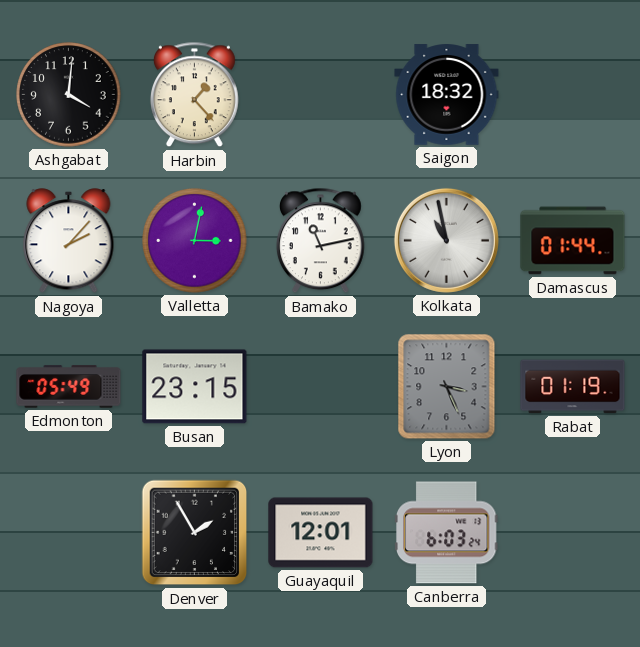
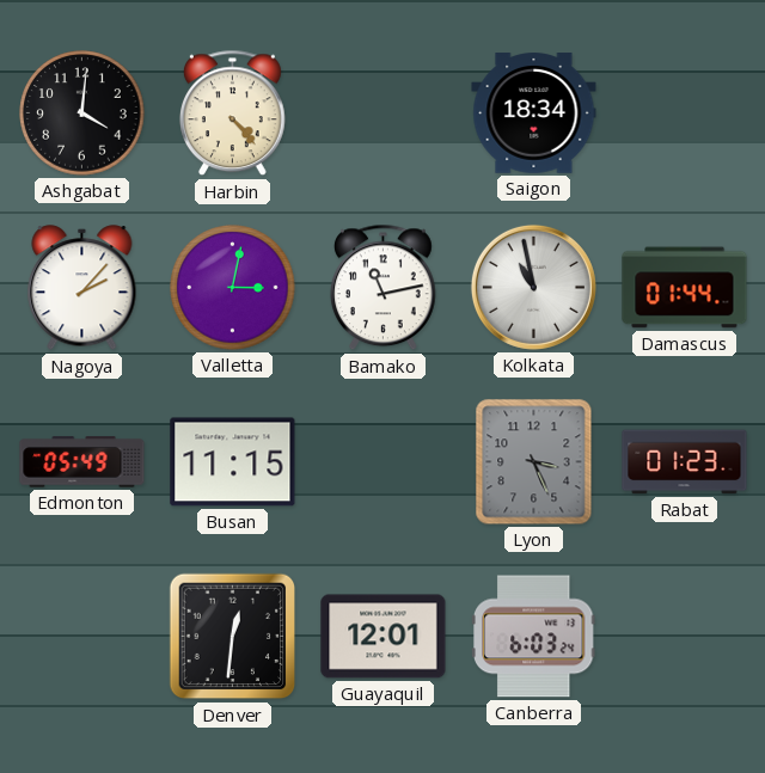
Harbin: 1:23 -> 4:23
Saigon: 18:32 -> 18:34
Busan: 23:15 -> 11:15
Rabat: 01:19 -> 01:23
Denver: 1:55 -> 12:31
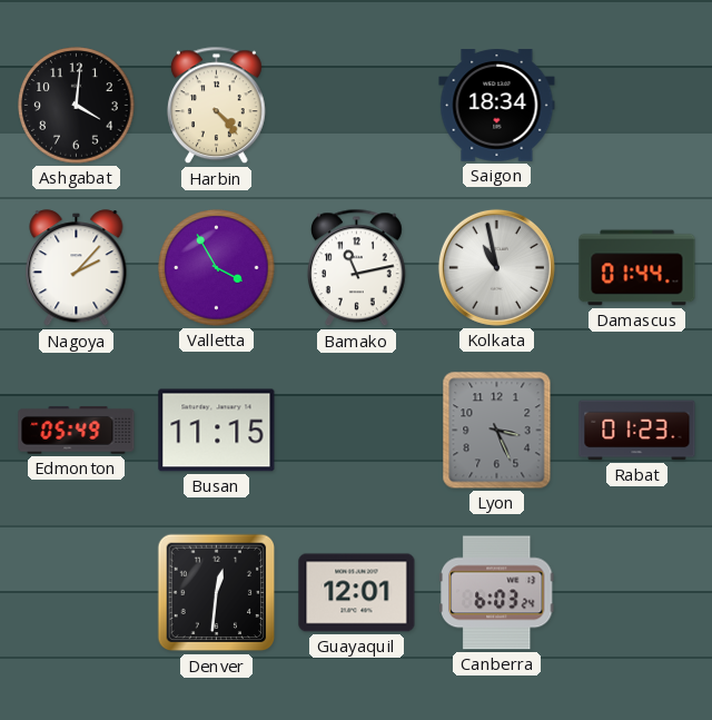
Valletta: 3:02 -> 3:55
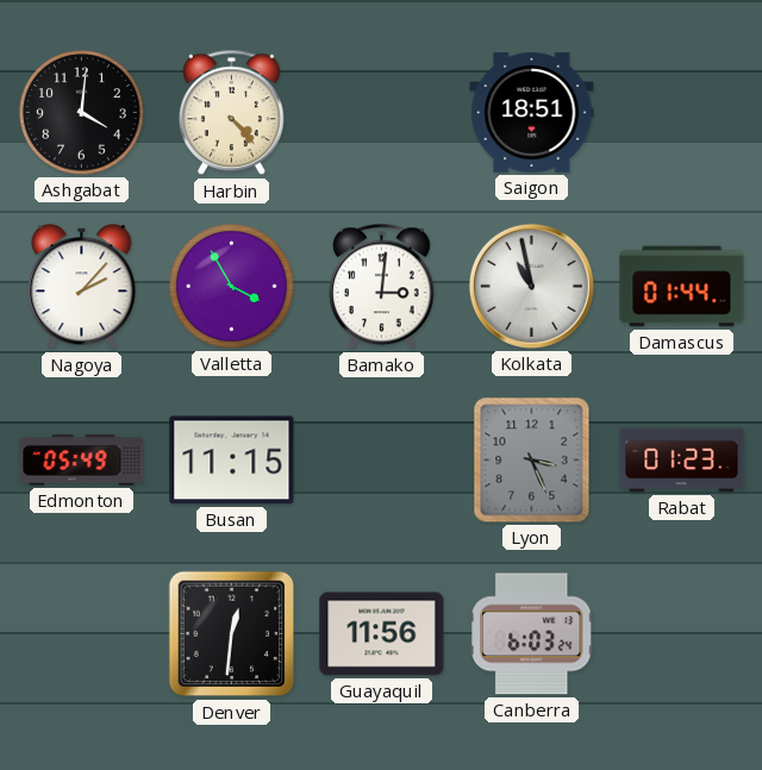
Saigon: 18:34 -> 18:51
Bamako: 11:13 -> 3:01
Guayaquil: 12:01 -> 11:56
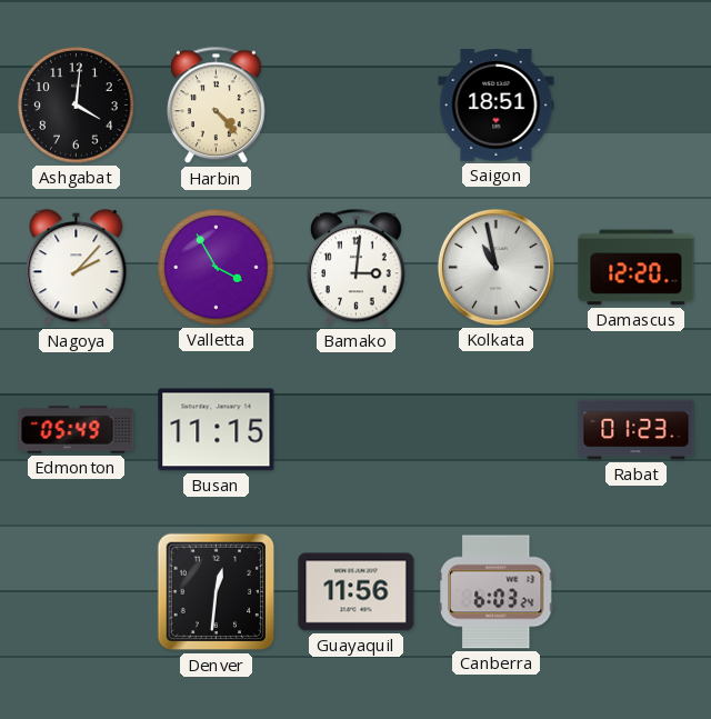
Damascus: 01:44 -> 12:20
Lyon: 3:26 -> none
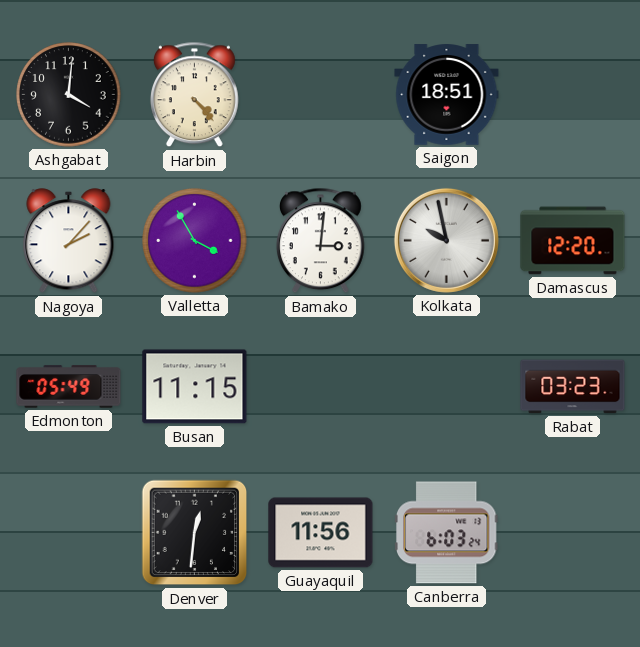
Kolkata: 10:58 -> 9:58
Rabat: 01:23 -> 03:23
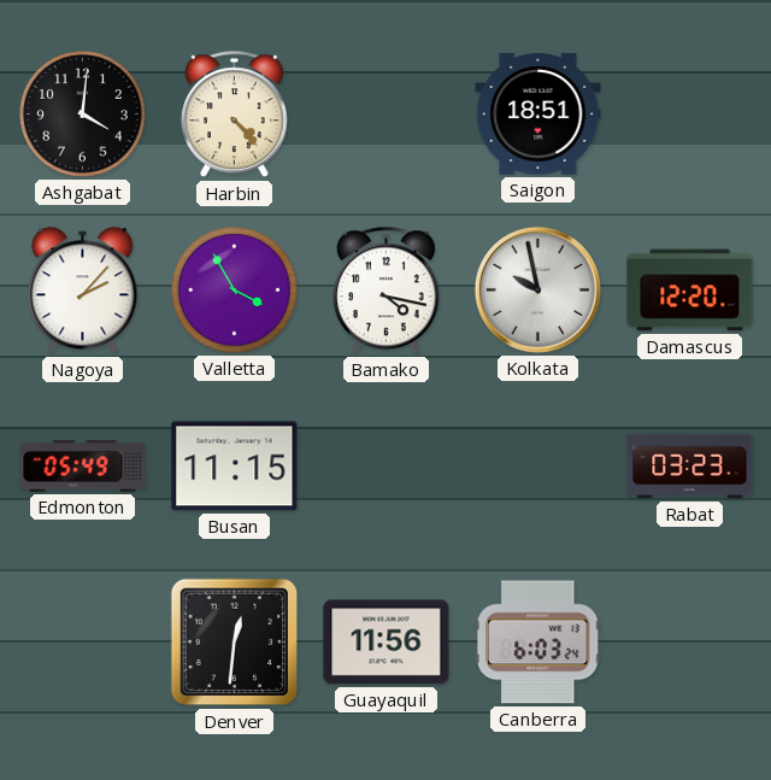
Bamako: 3:01 -> 4:17
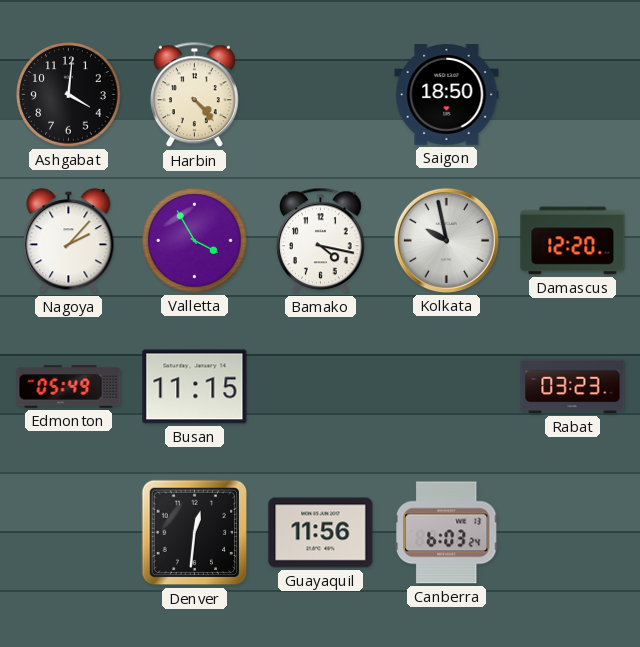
Saigon: 18:51 -> 18:50
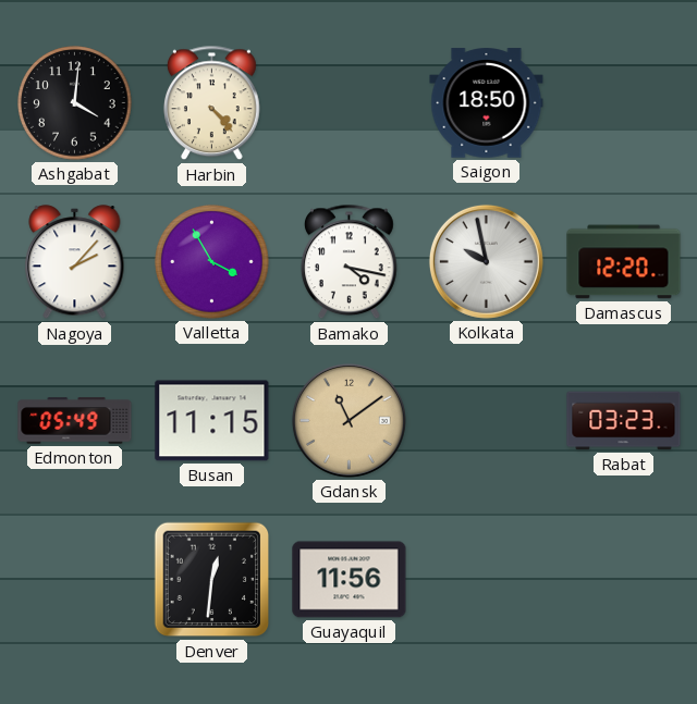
Gdansk: none -> 11:09
Canberra: 6:03 -> none
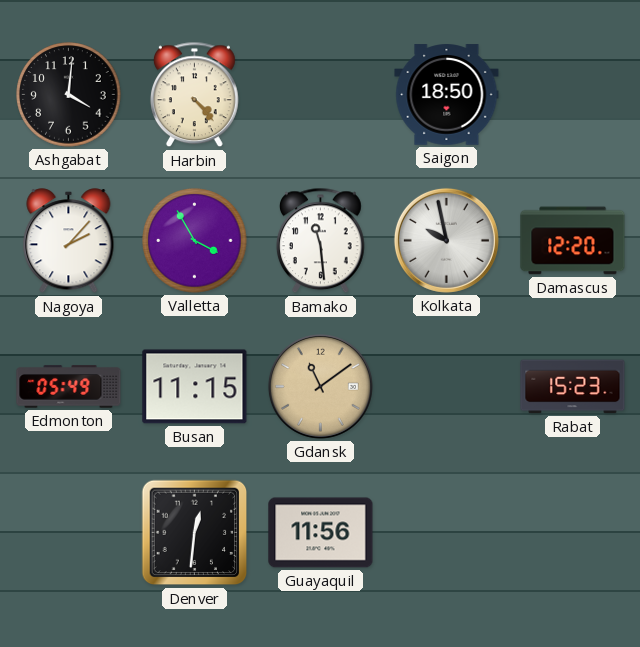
Bamako: 4:17 -> 11:29
Rabat: 03:23 -> 15:23
